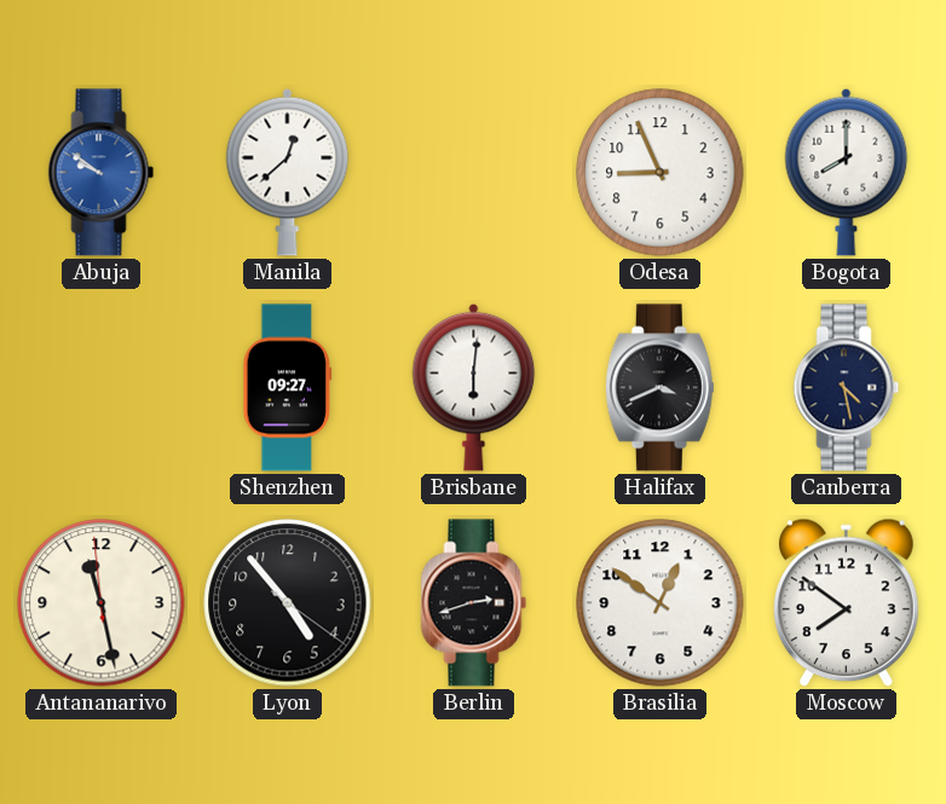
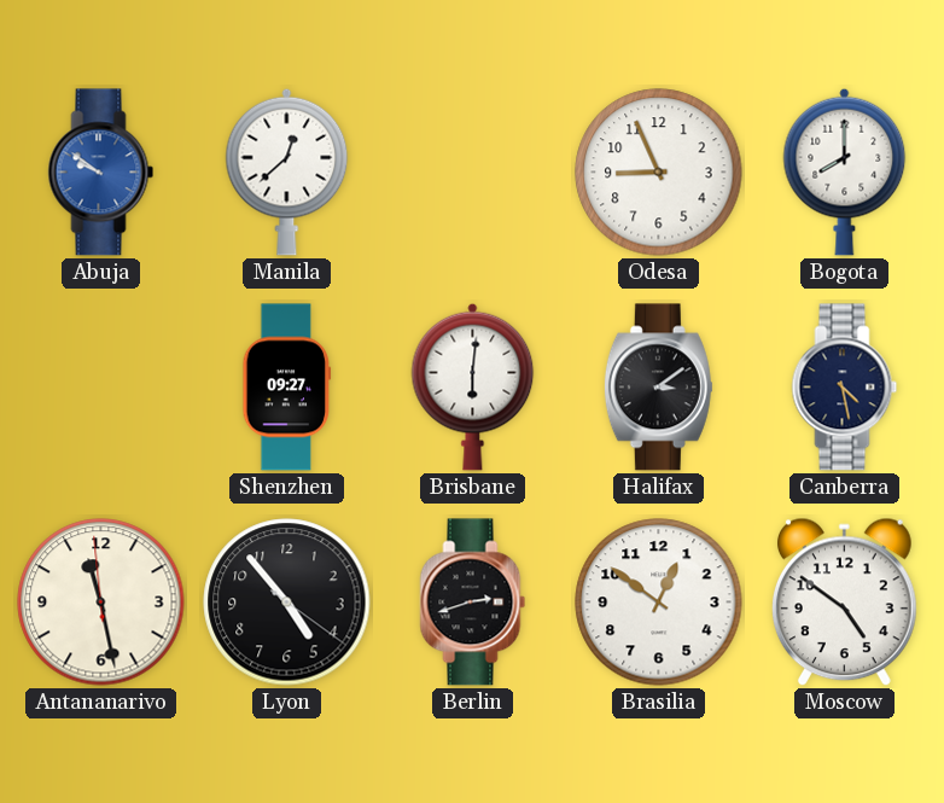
Halifax: 3:41 -> 3:09
Moscow: 7:51 -> 4:51
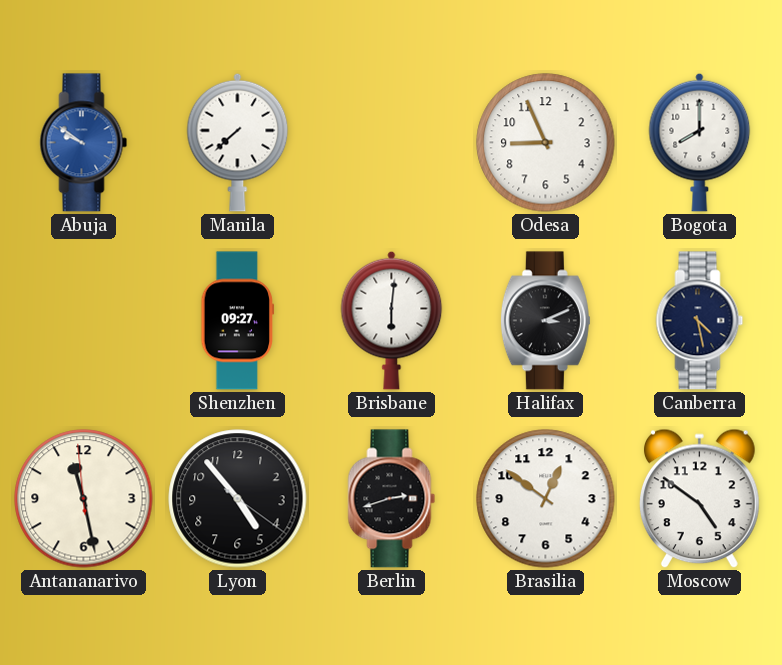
Manila: 12:38 -> 7:38
Halifax: 3:09 -> 3:11
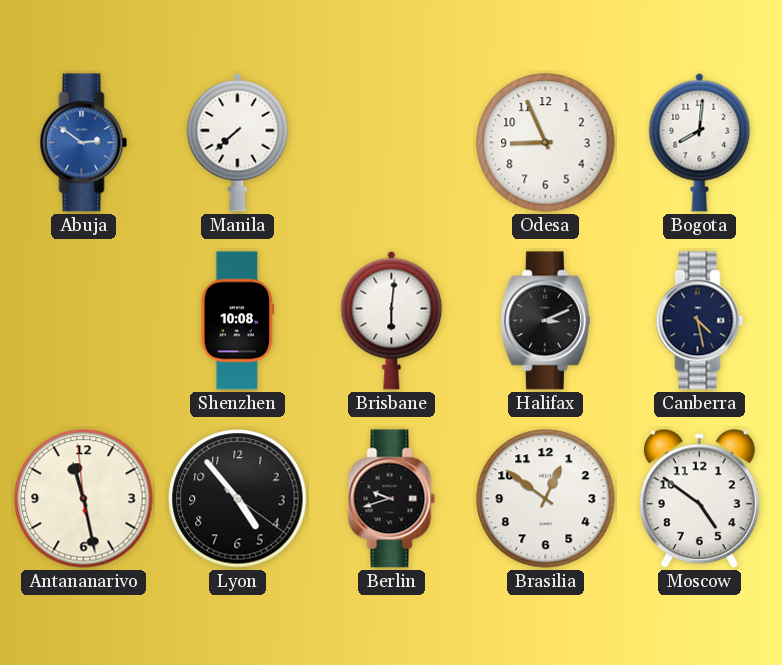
Abuja: 9:51 -> 2:51
Bogota: 8:00 -> 8:01
Shenzhen: 09:27 -> 10:08
Berlin: 2:42 -> 9:42
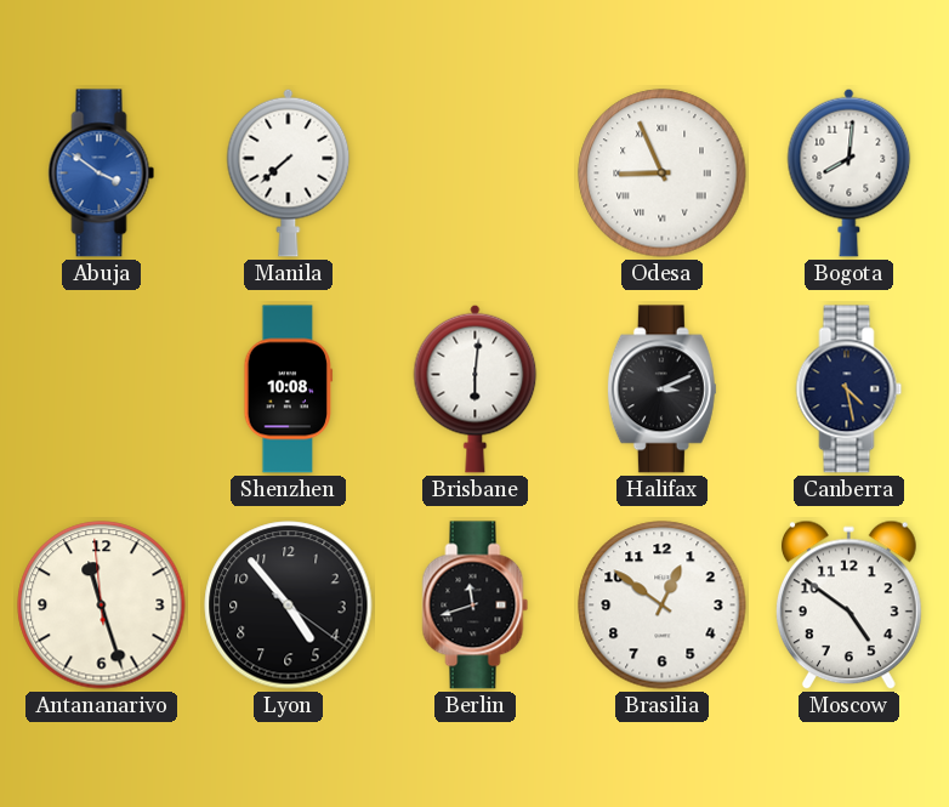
Abuja: 2:51 -> 3:51
Odesa numerals: Arabic -> Roman
Antananarivo: 11:27 -> 11:26
Berlin: 9:42 -> 11:42
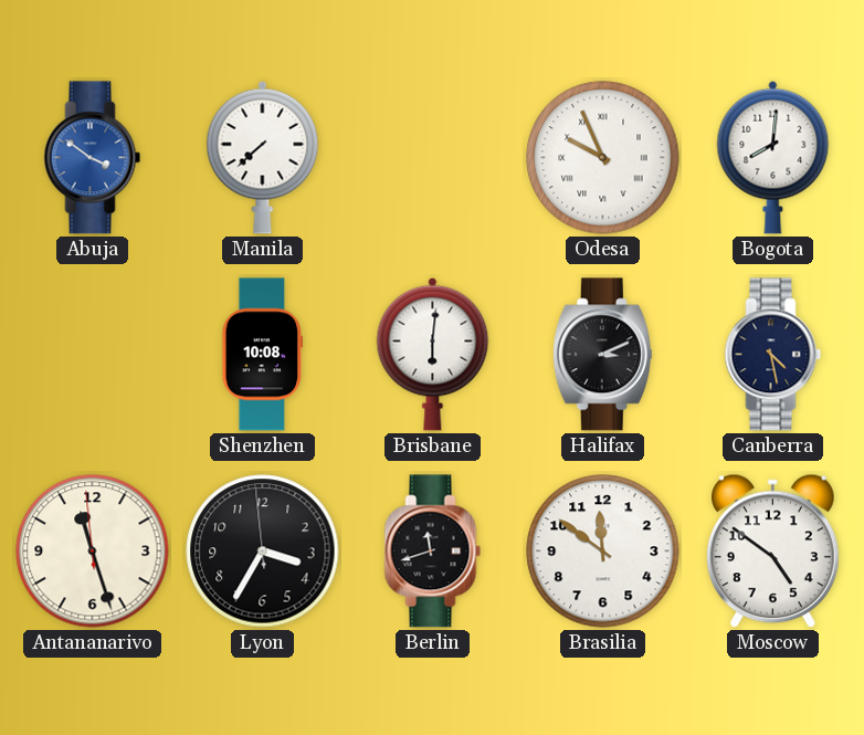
Odesa: 8:56 -> 9:56
Lyon: 4:53 -> 3:34
Brasilia: 12:51 -> 11:51
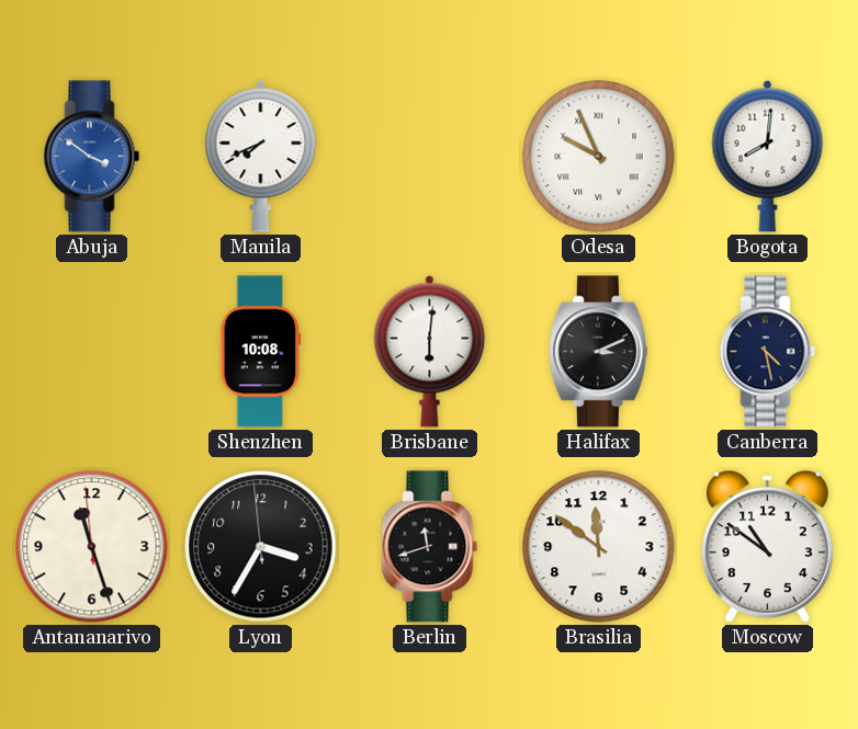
Manila: 7:38 -> 7:41
Moscow: 4:51 -> 10:51
